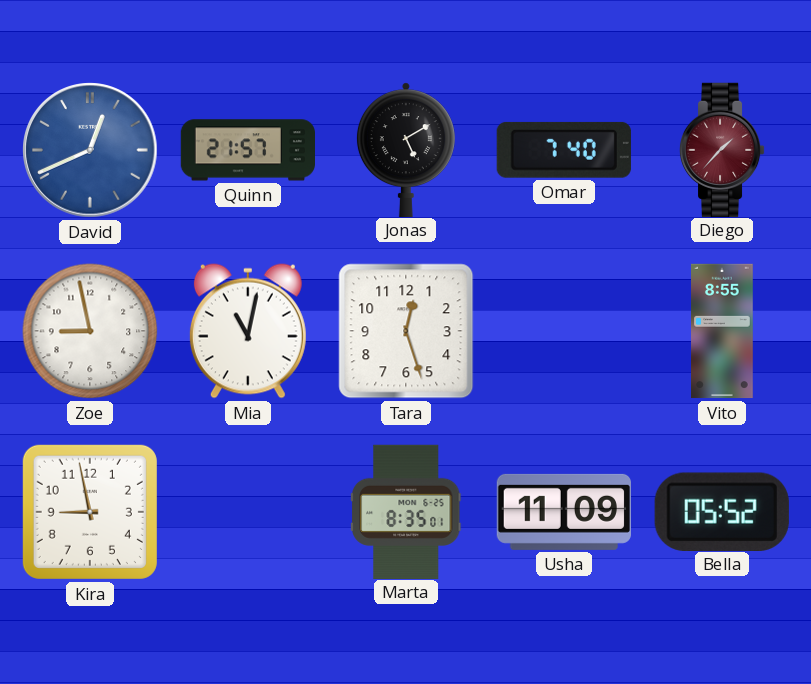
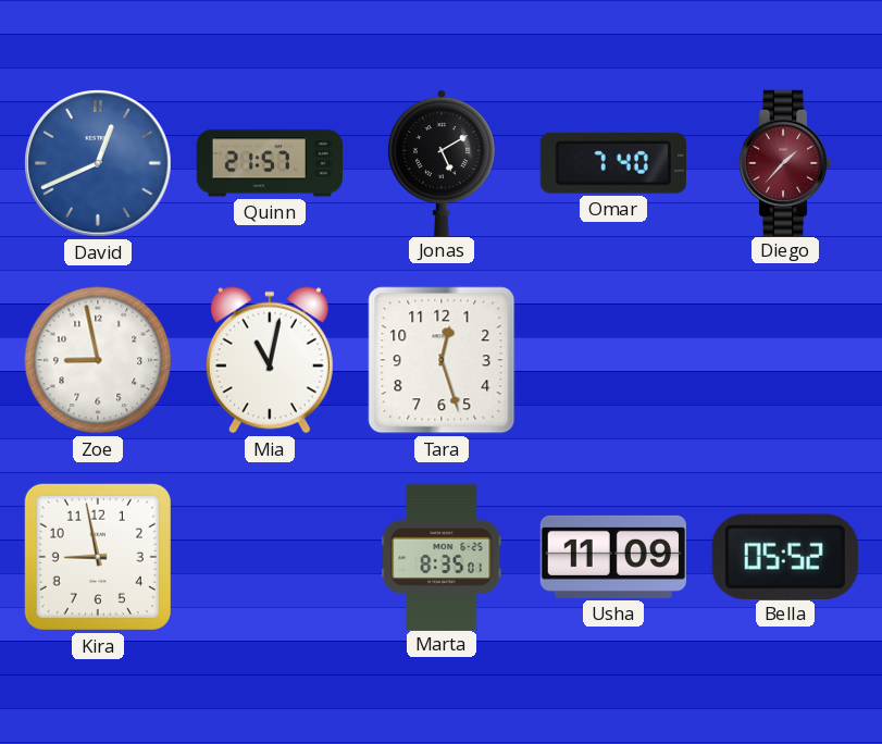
Vito: 8:55 -> none
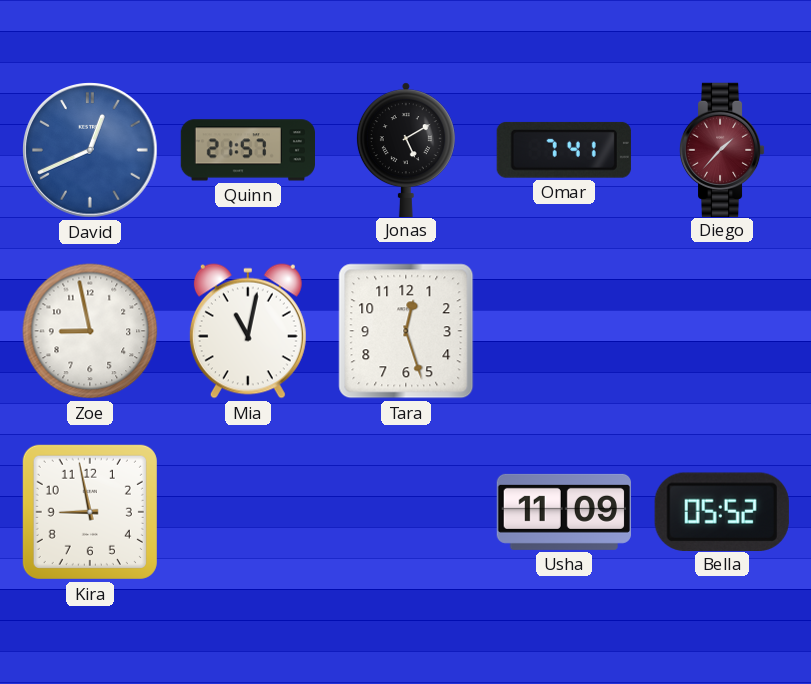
Omar: 7:40 -> 7:41
Marta: 8:35 -> none
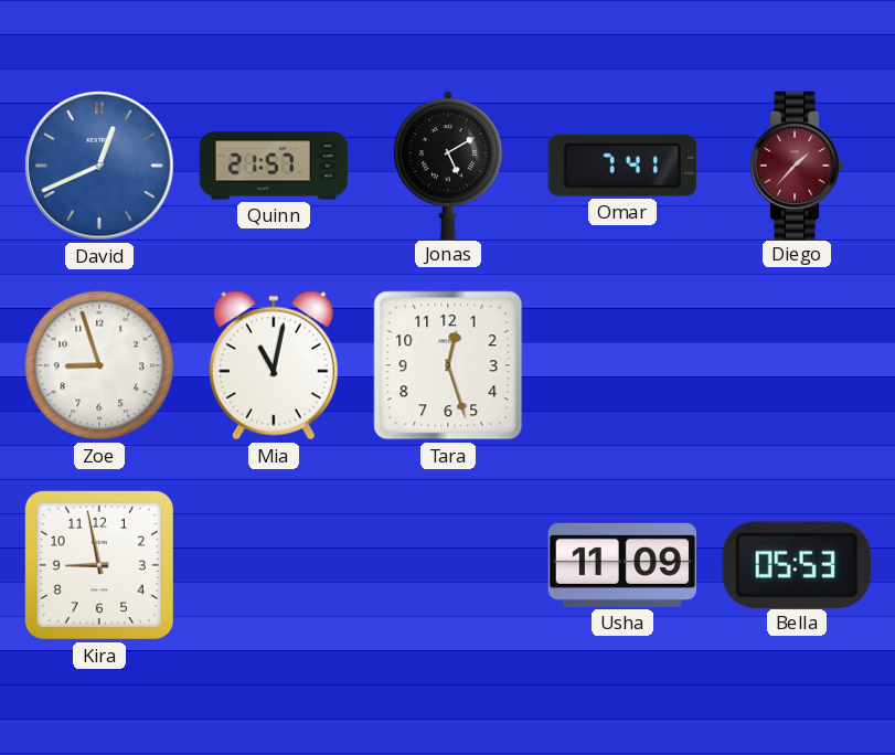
Zoe: 8:58 -> 8:57
Bella: 05:52 -> 05:53
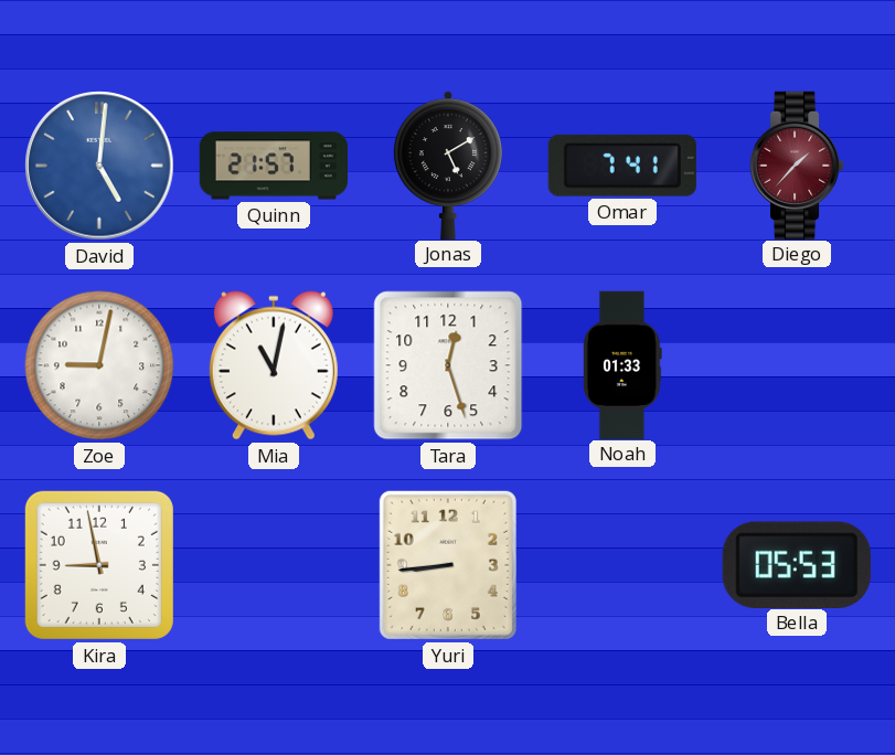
David: 12:41 -> 5:01
Zoe: 8:57 -> 9:02
Noah: none -> 01:33
Yuri: none -> 8:44
Usha: 11:09 -> none
